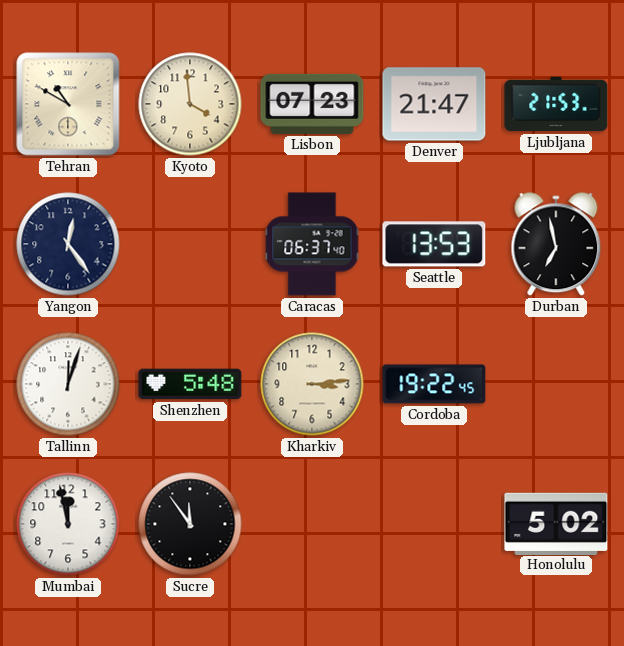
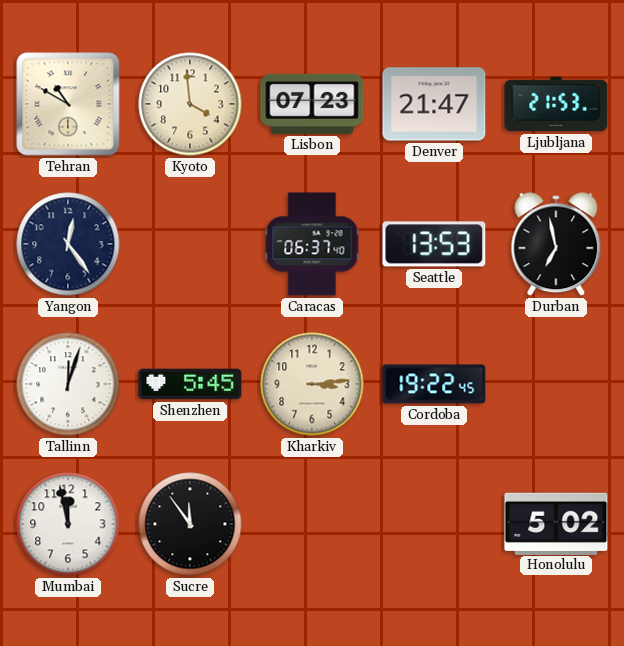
Shenzhen: 5:48 -> 5:45
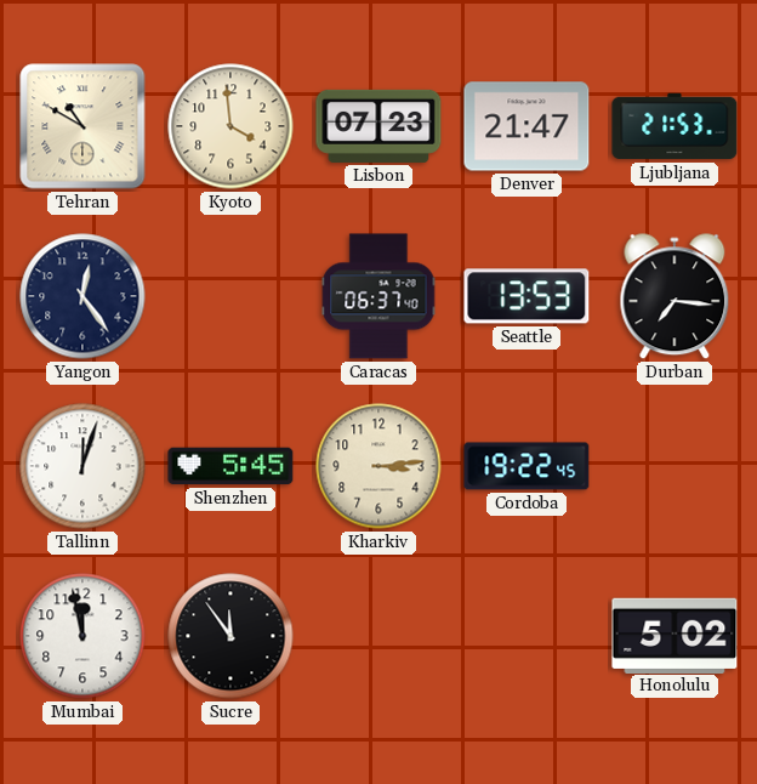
Durban: 6:58 -> 7:16
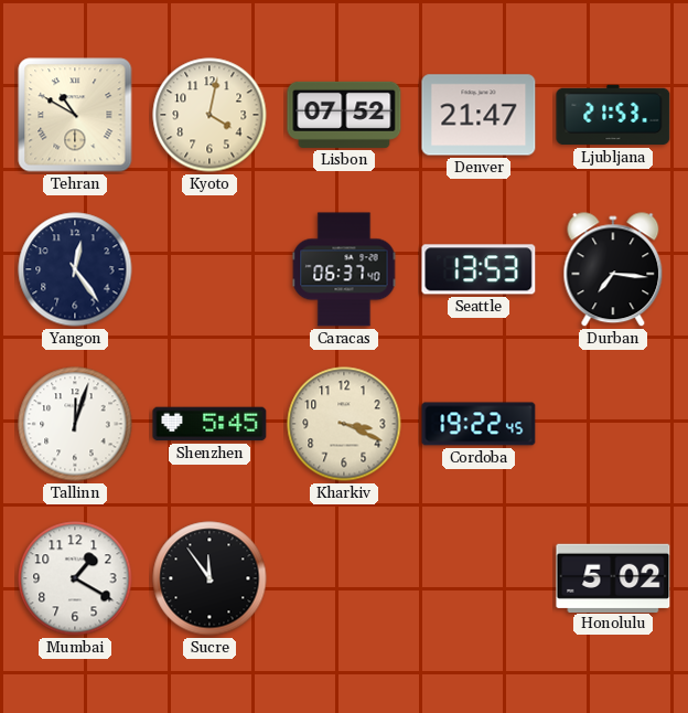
Kyoto: 3:59 -> 4:02
Lisbon: 07:23 -> 07:52
Kharkiv: 3:14 -> 3:19
Mumbai: 11:58 -> 1:20
